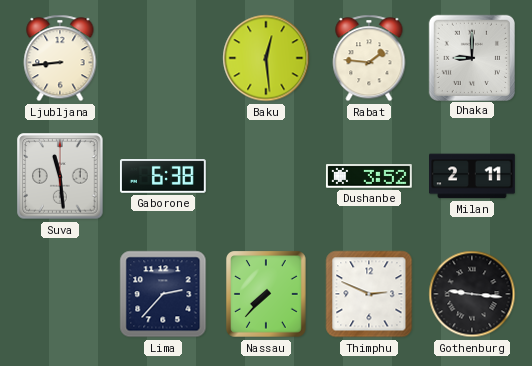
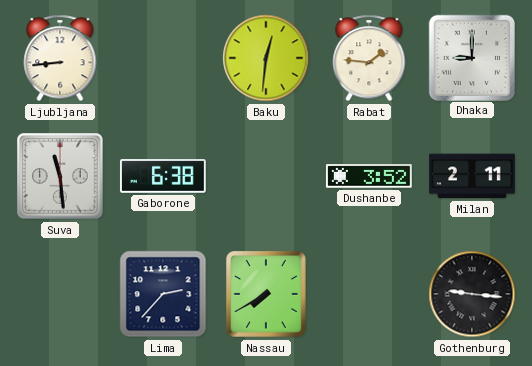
Baku: 12:29 -> 12:31
Nassau: 7:37 -> 7:40
Thimphu: 2:49 -> none
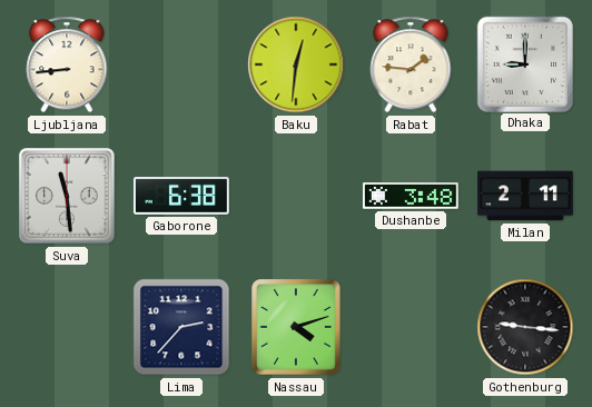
Dushanbe: 3:52 -> 3:48
Nassau: 7:40 -> 4:12
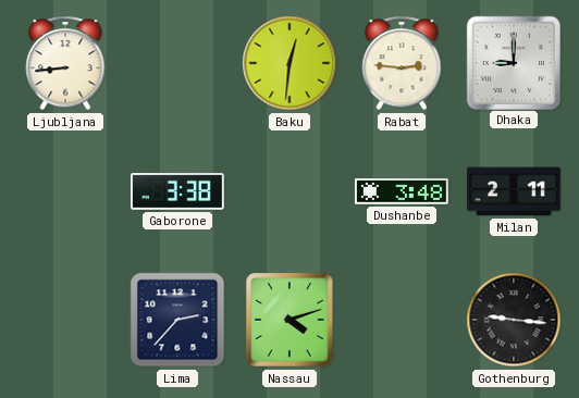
Rabat: 1:46 -> 2:46
Suva: 11:29 -> none
Gaborone: 6:38 -> 3:38
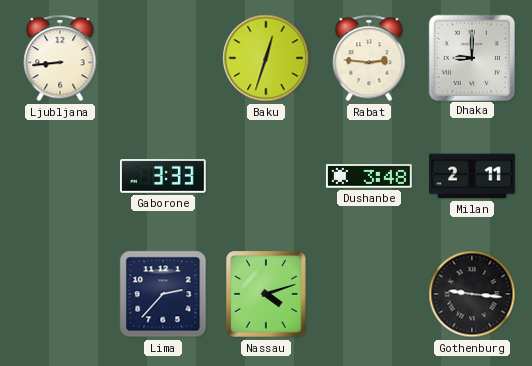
Baku: 12:31 -> 12:33
Gaborone: 3:38 -> 3:33
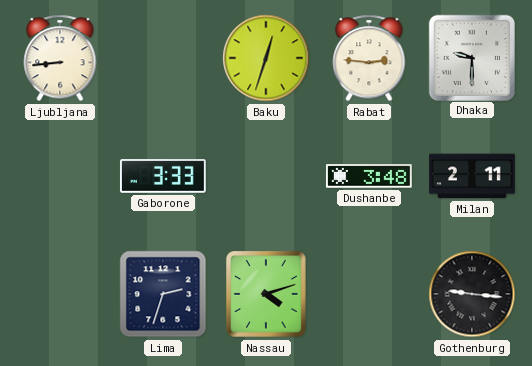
Dhaka: 9:00 -> 9:30
Lima: 2:37 -> 2:33
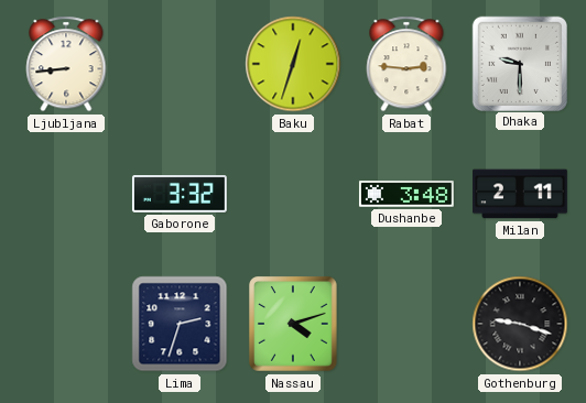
Gaborone: 3:33 -> 3:32
Gothenburg: 9:16 -> 9:18
